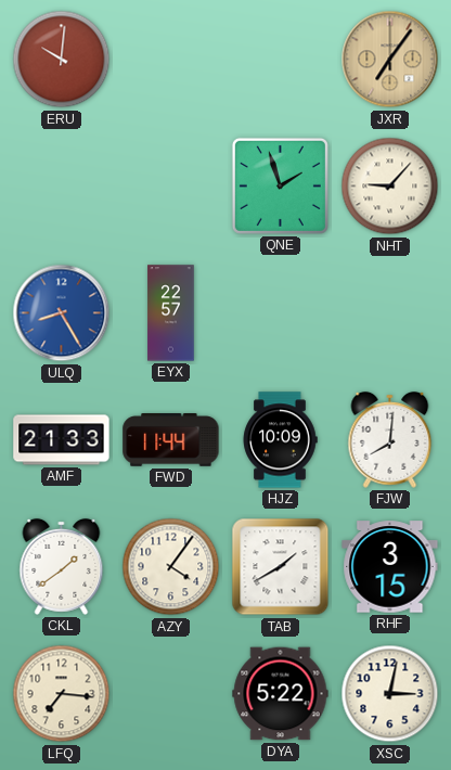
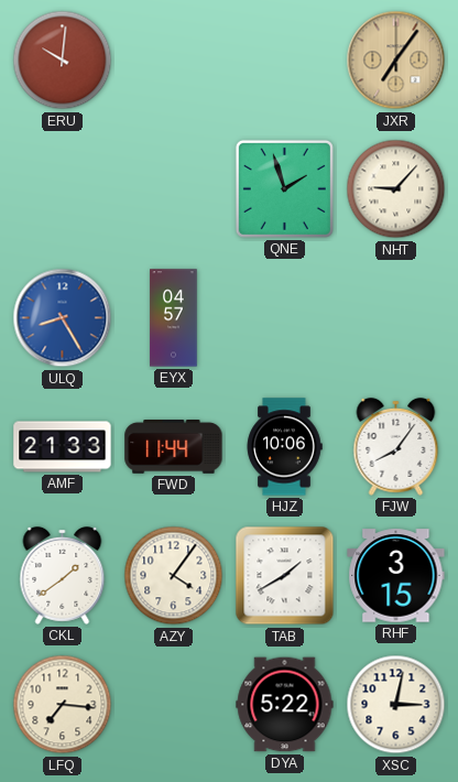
EYX: 22:57 -> 04:57
HJZ: 10:09 -> 10:06
FJW: 8:01 -> 8:06
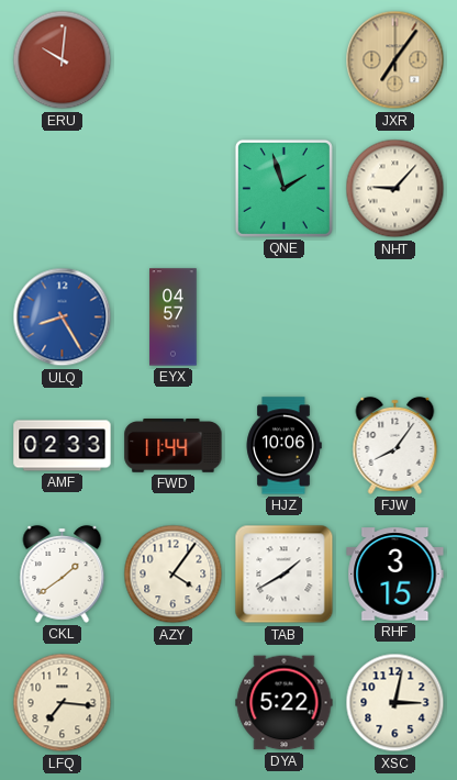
AMF: 21:33 -> 02:33
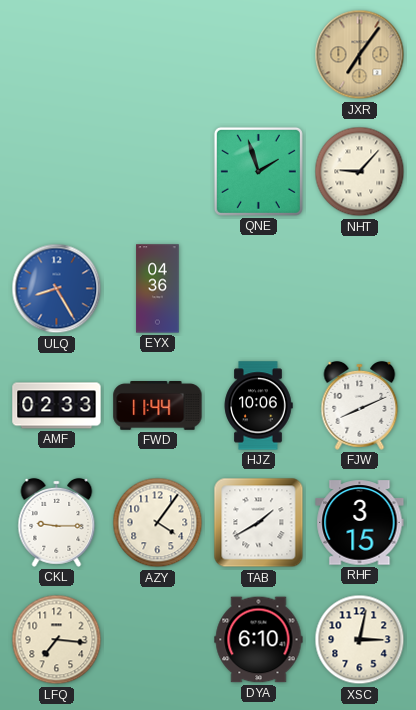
ERU: 10:01 -> none
EYX: 04:57 -> 04:36
FJW: 8:06 -> 8:11
CKL: 1:39 -> 9:15
DYA: 5:22 -> 6:10
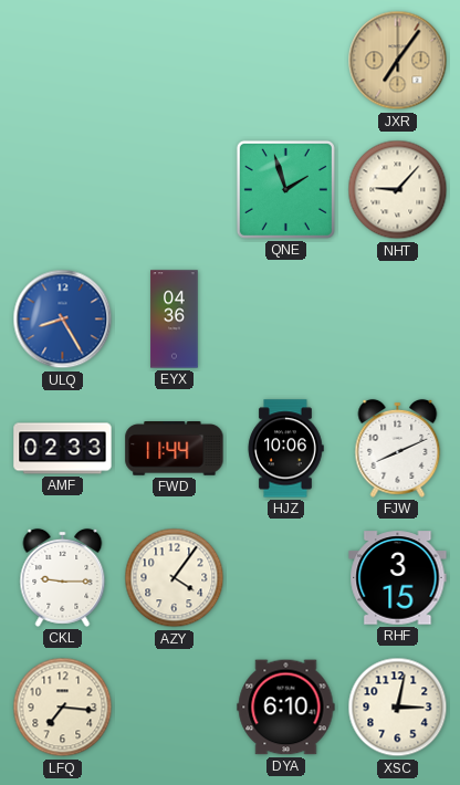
TAB: 1:40 -> none
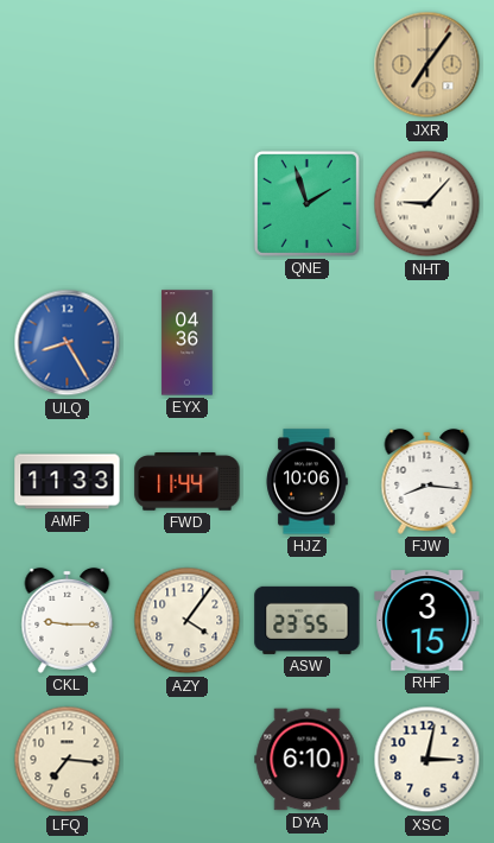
AMF: 02:33 -> 11:33
FJW: 8:11 -> 8:16
ASW: none -> 23:55
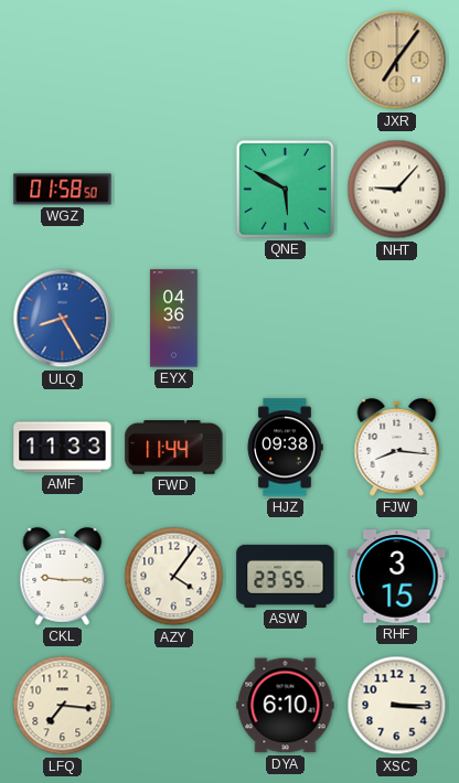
WGZ: none -> 01:58
QNE: 1:57 -> 5:50
HJZ: 10:06 -> 09:38
XSC: 3:02 -> 3:15
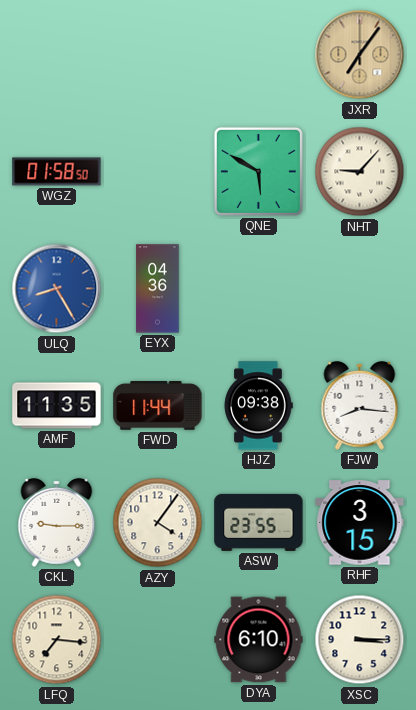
AMF: 11:33 -> 11:35
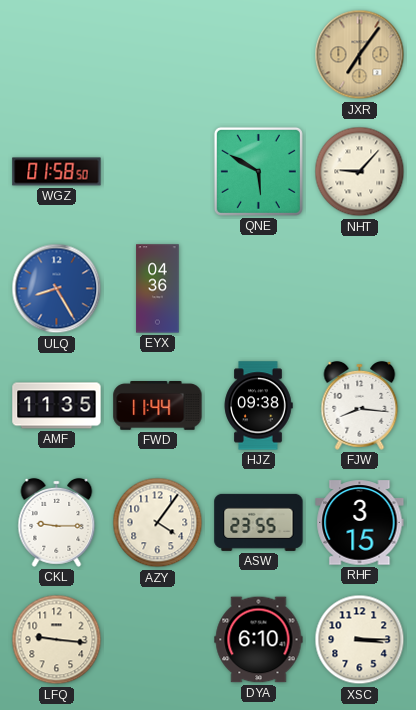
LFQ: 7:16 -> 9:16
